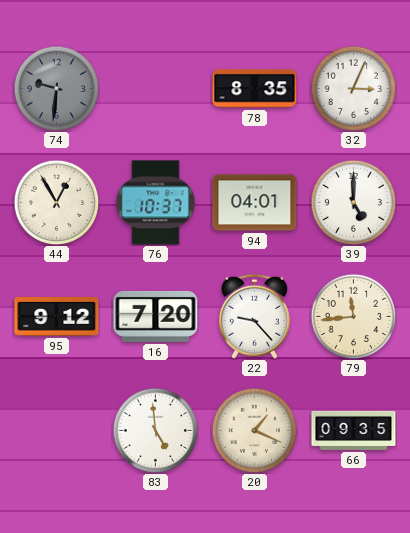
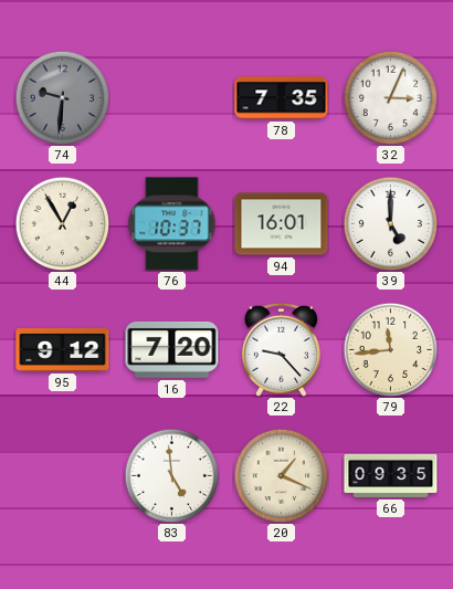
78: 8:35 -> 7:35
94: 04:01 -> 16:01
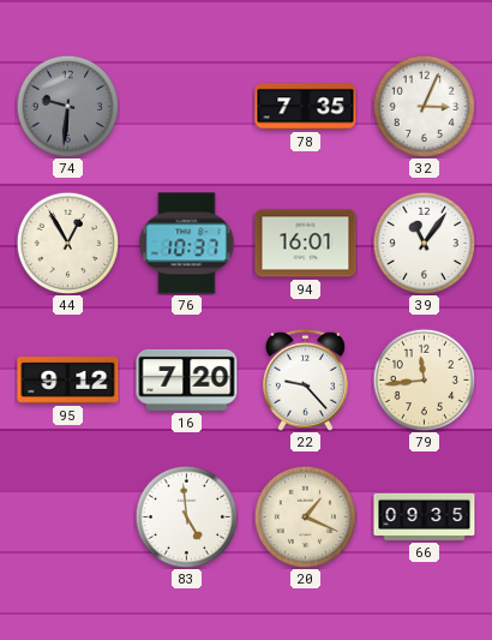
39: 5:00 -> 11:06
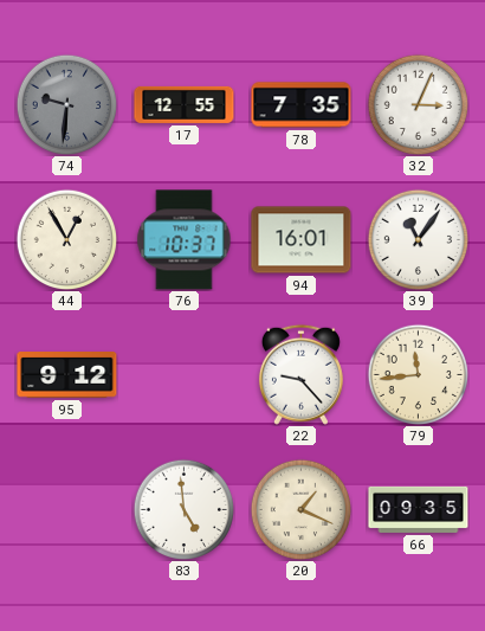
17: none -> 12:55
16: 7:20 -> none
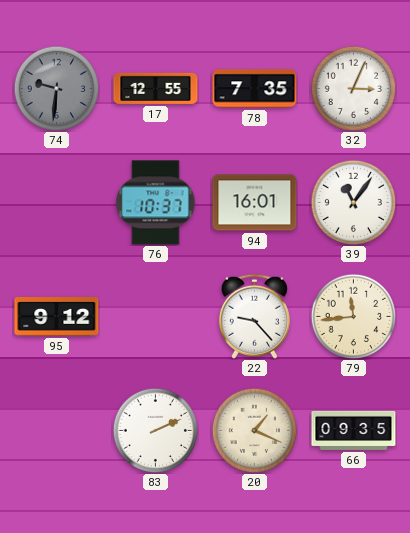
44: 12:55 -> none
83: 4:59 -> 2:11
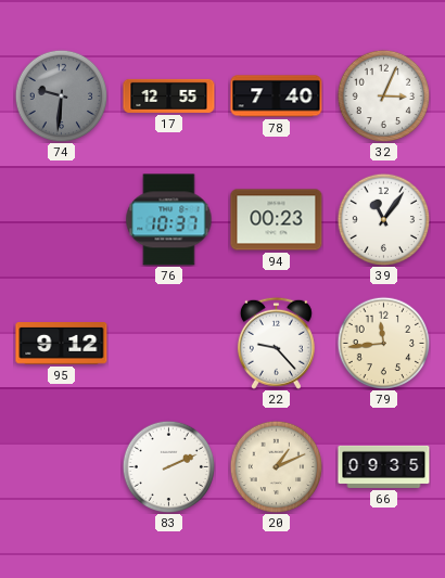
78: 7:35 -> 7:40
94: 16:01 -> 00:23
20: 1:19 -> 1:11
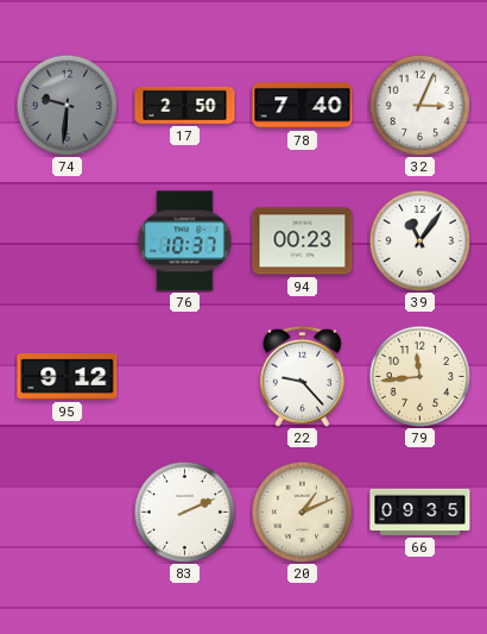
17: 12:55 -> 2:50
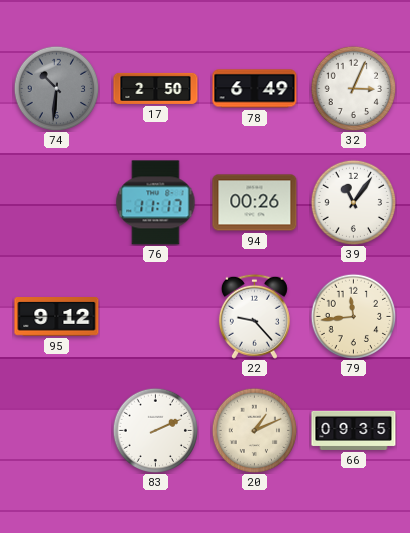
74: 9:31 -> 10:31
78: 7:40 -> 6:49
76: 10:37 -> 11:17
94: 00:23 -> 00:26
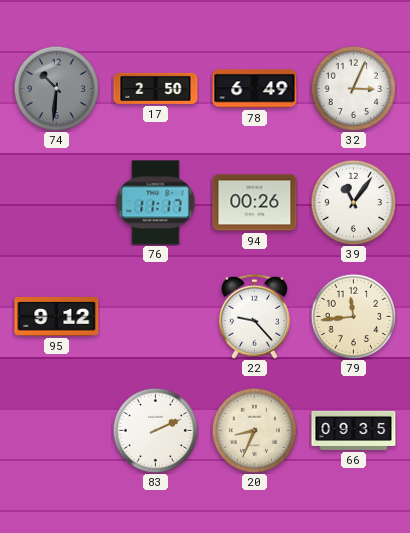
20: 1:11 -> 8:34
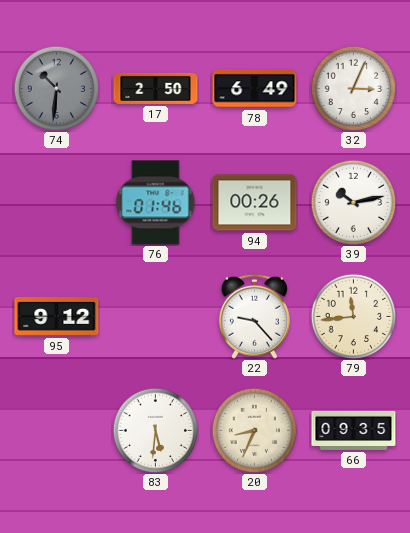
76: 11:17 -> 01:46
39: 11:06 -> 10:13
83: 2:11 -> 5:31
